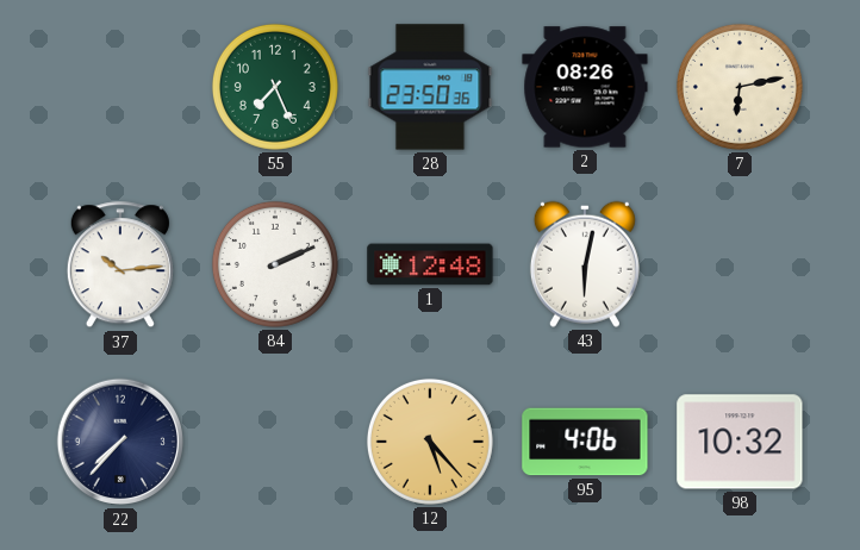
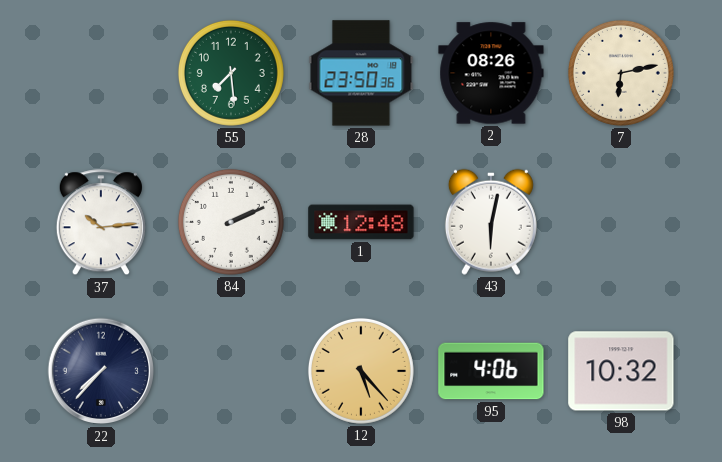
55: 7:26 -> 7:29
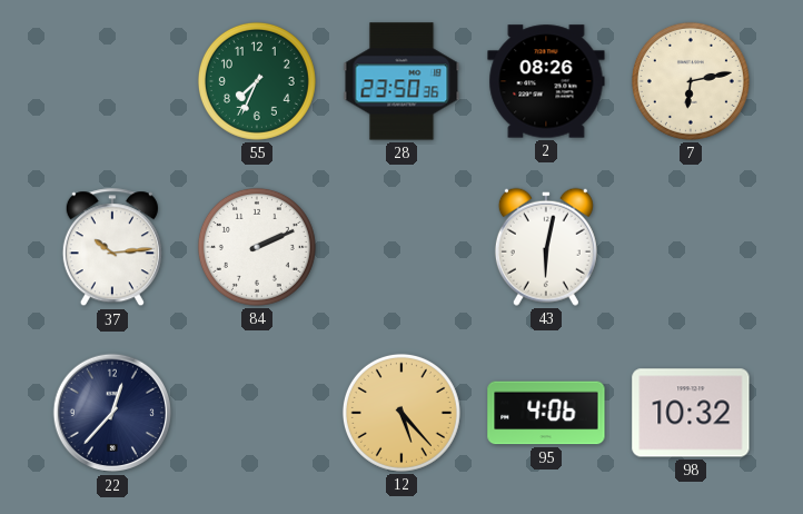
55: 7:29 -> 7:34
1: 12:48 -> none
22: 7:37 -> 12:37
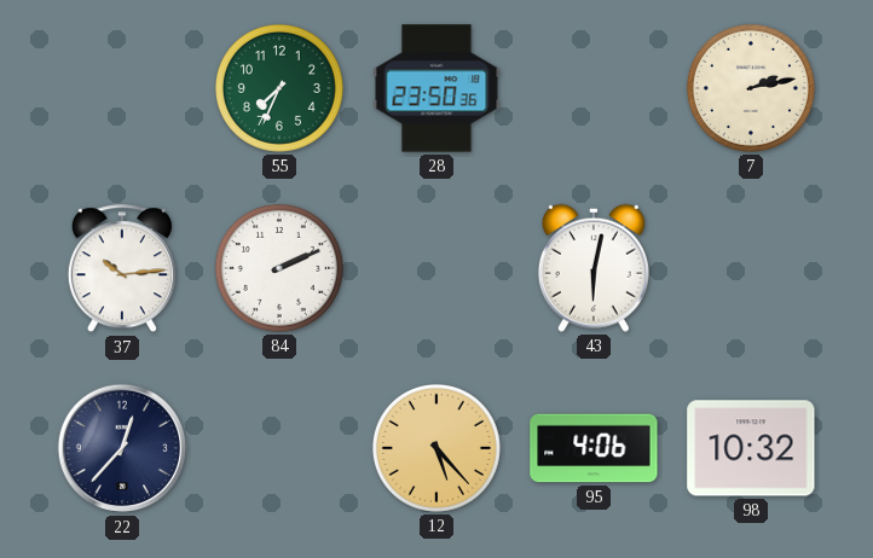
2: 08:26 -> none
7: 6:13 -> 2:13
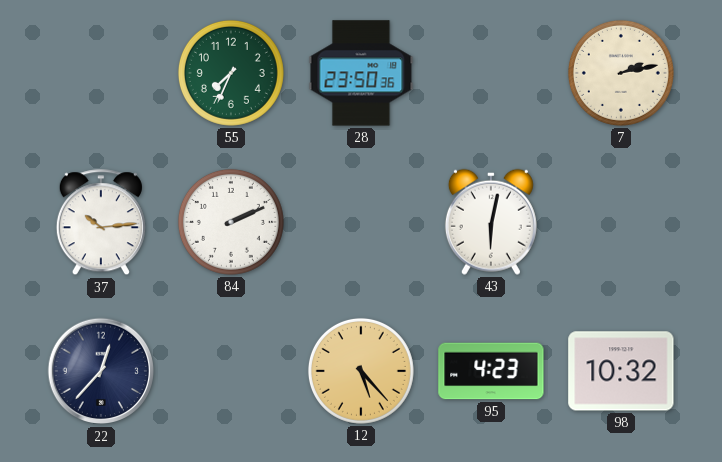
95: 4:06 -> 4:23
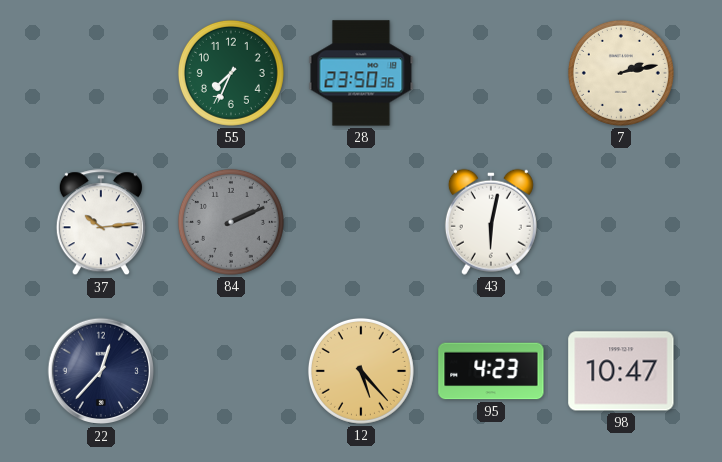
84 dial: white -> grey
98: 10:32 -> 10:47
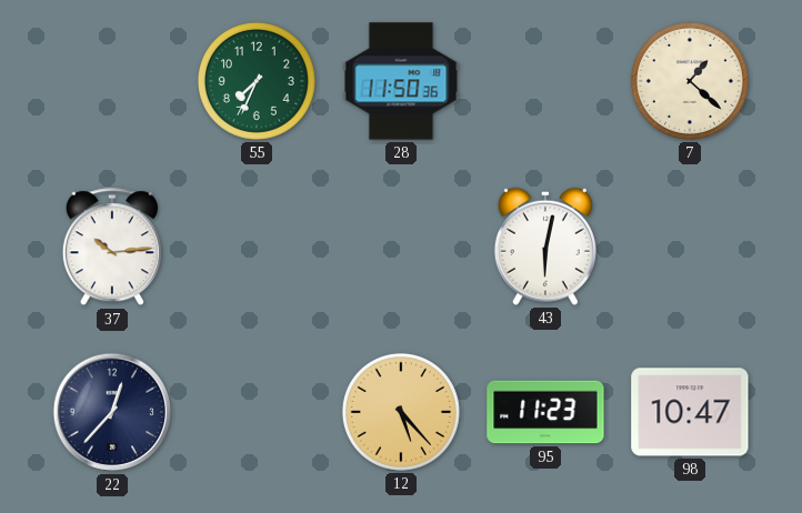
28: 23:50 -> 11:50
7: 2:13 -> 1:22
84: 2:11 -> none
95: 4:23 -> 11:23
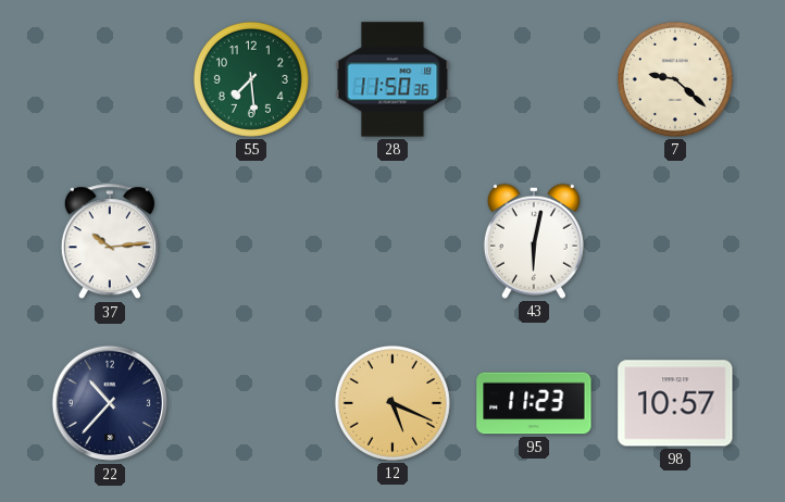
55: 7:34 -> 7:29
7: 1:22 -> 9:22
22: 12:37 -> 10:37
12: 5:23 -> 5:19
98: 10:47 -> 10:57
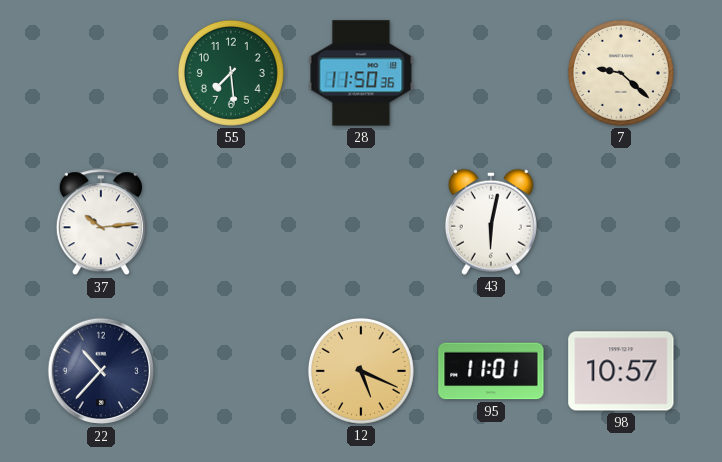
95: 11:23 -> 11:01
